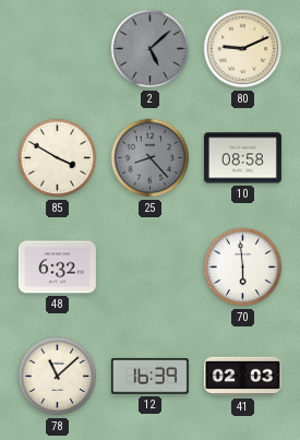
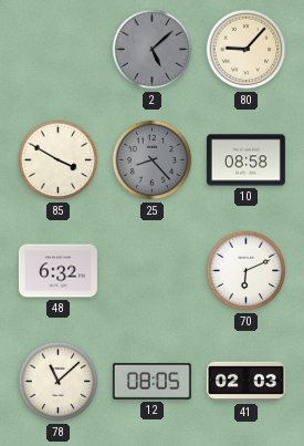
80: 9:11 -> 9:07
70: 5:59 -> 6:11
12: 16:39 -> 08:05
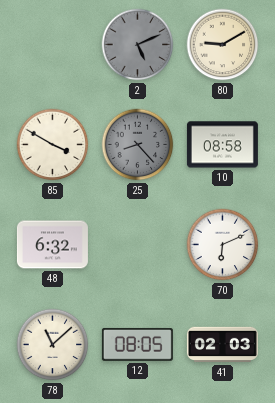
2: 5:08 -> 5:11
80: 9:07 -> 9:10
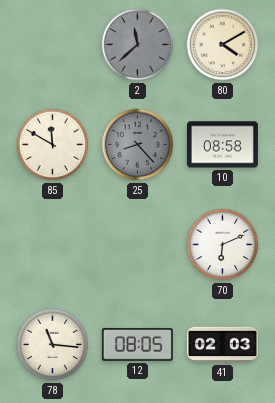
2: 5:11 -> 11:38
80: 9:10 -> 4:10
85: 3:50 -> 11:50
48: 6:32 -> none
78: 11:08 -> 11:16
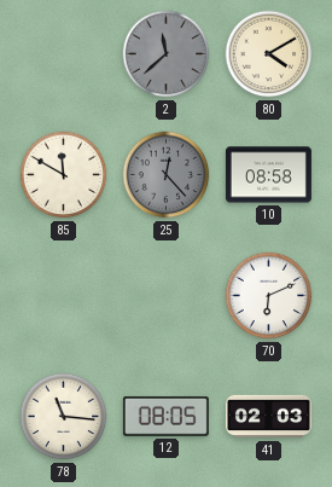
25: 8:23 -> 12:23
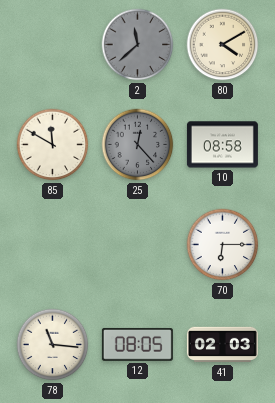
70: 6:11 -> 6:15
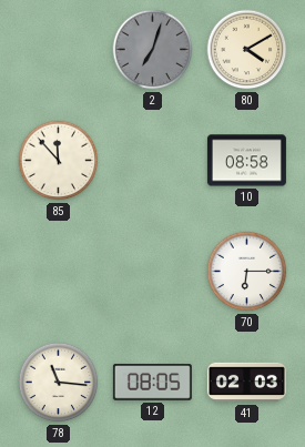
2: 11:38 -> 7:03
85: 11:50 -> 11:53
25: 12:23 -> none
